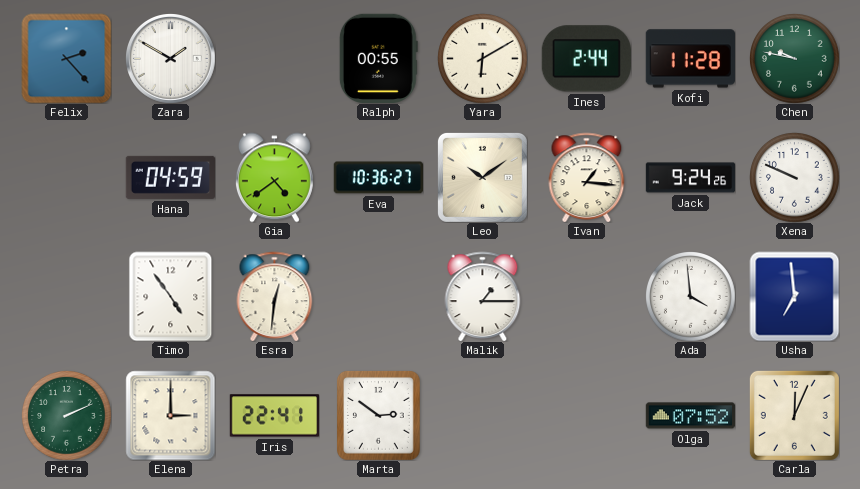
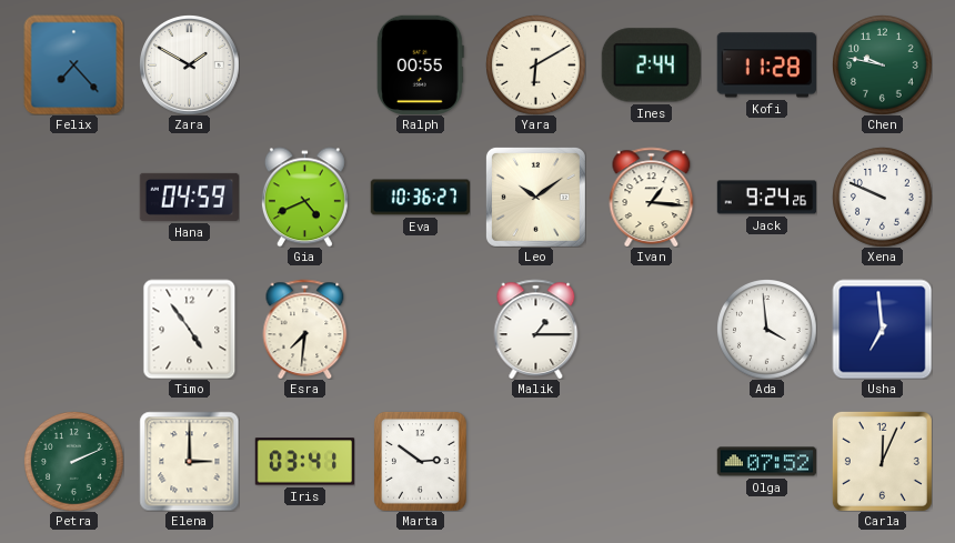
Felix: 2:23 -> 7:23
Gia: 4:39 -> 4:41
Esra: 12:31 -> 7:31
Iris: 22:41 -> 03:41
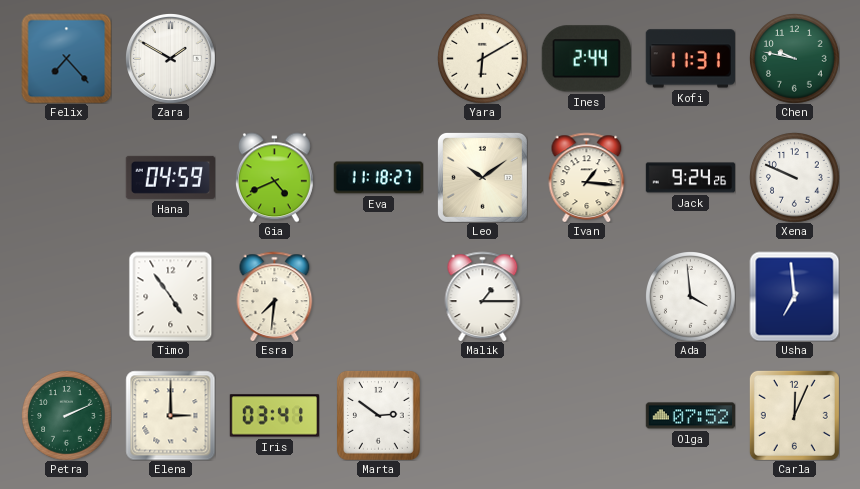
Ralph: 00:55 -> none
Kofi: 11:28 -> 11:31
Eva: 10:36 -> 11:18
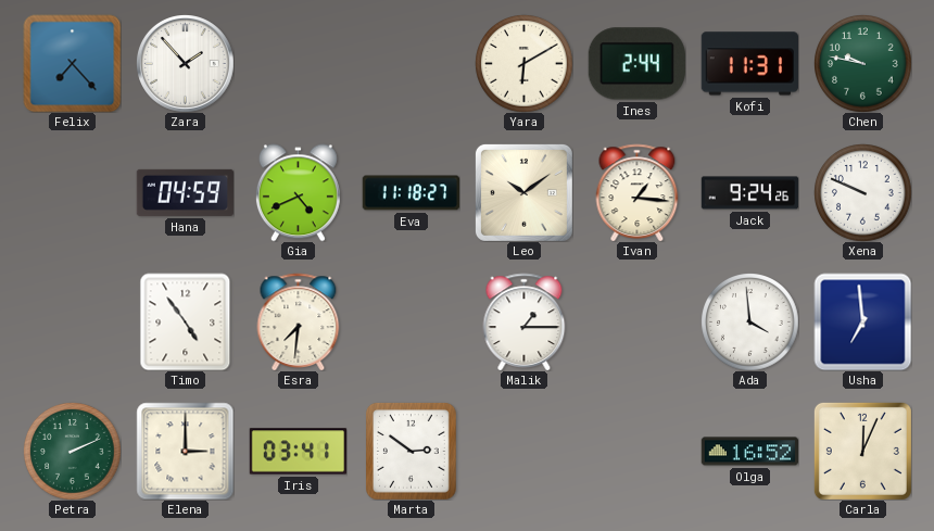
Zara: 1:50 -> 1:53
Olga: 07:52 -> 16:52
